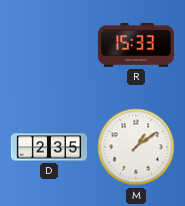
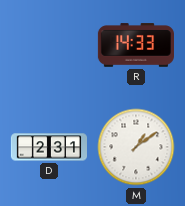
R: 15:33 -> 14:33
D: 2:35 -> 2:31
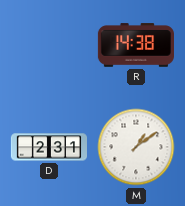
R: 14:33 -> 14:38
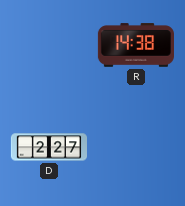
D: 2:31 -> 2:27
M: 1:09 -> none
